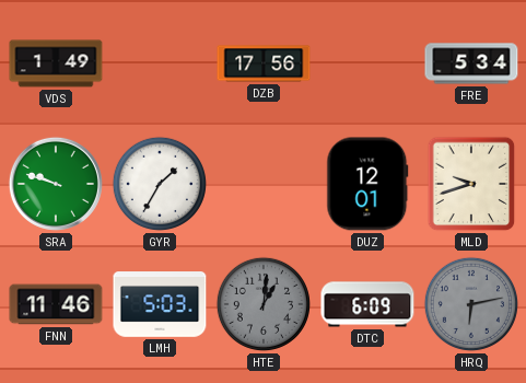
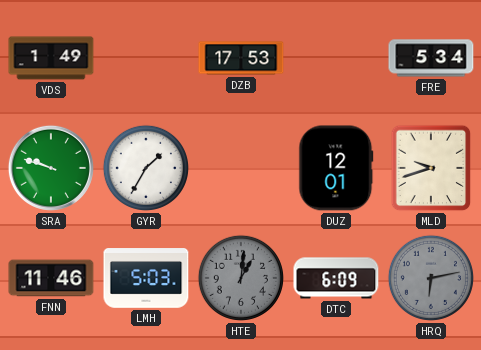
DZB: 17:56 -> 17:53
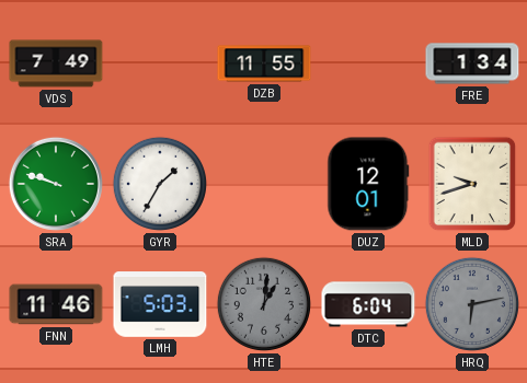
VDS: 1:49 -> 7:49
DZB: 17:53 -> 11:55
FRE: 5:34 -> 1:34
DTC: 6:09 -> 6:04
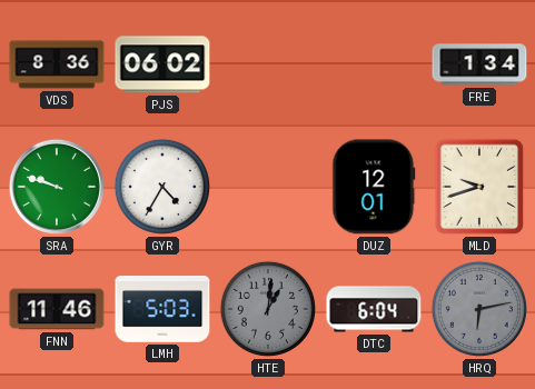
VDS: 7:49 -> 8:36
PJS: none -> 06:02
DZB: 11:55 -> none
GYR: 1:35 -> 4:35
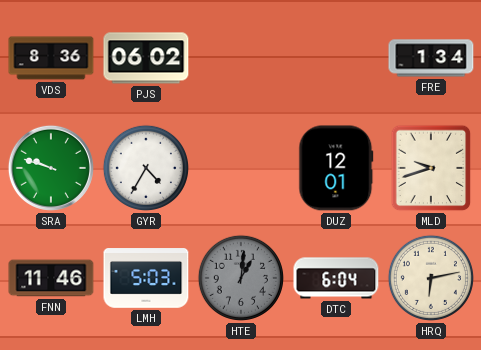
HRQ dial: grey -> cream
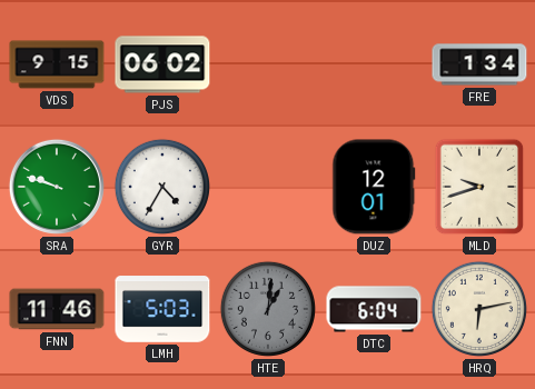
VDS: 8:36 -> 9:15
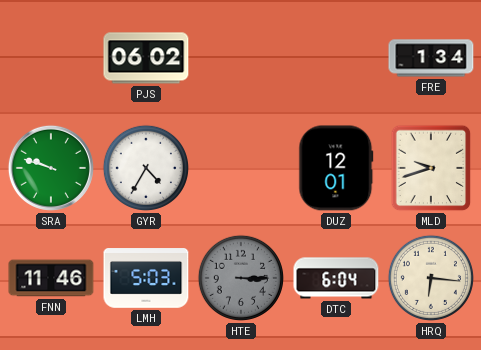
VDS: 9:15 -> none
HTE: 1:01 -> 3:15
HRQ: 6:13 -> 6:16
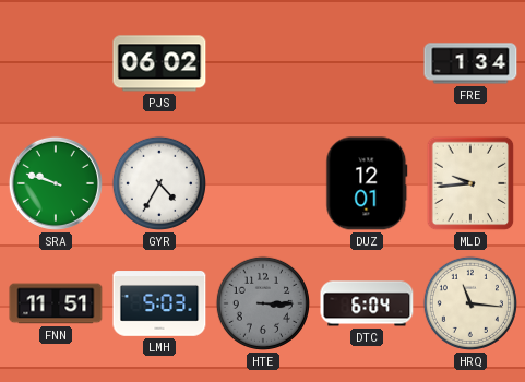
MLD: 9:42 -> 9:44
FNN: 11:46 -> 11:51
HRQ: 6:16 -> 11:16
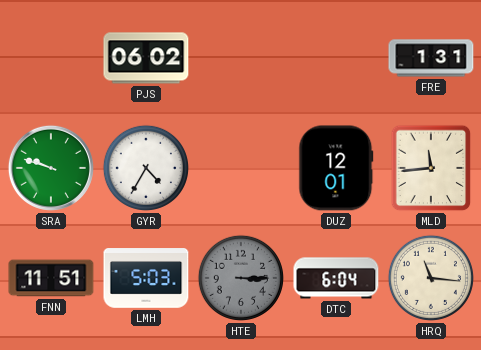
FRE: 1:34 -> 1:31
MLD: 9:44 -> 11:44
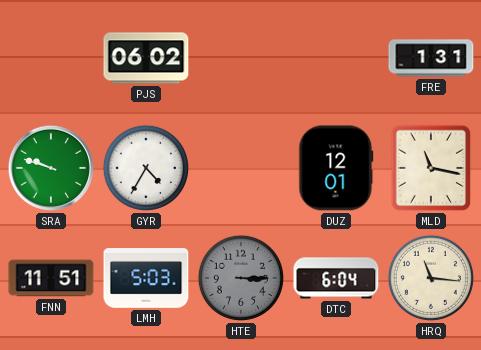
MLD: 11:44 -> 11:17
